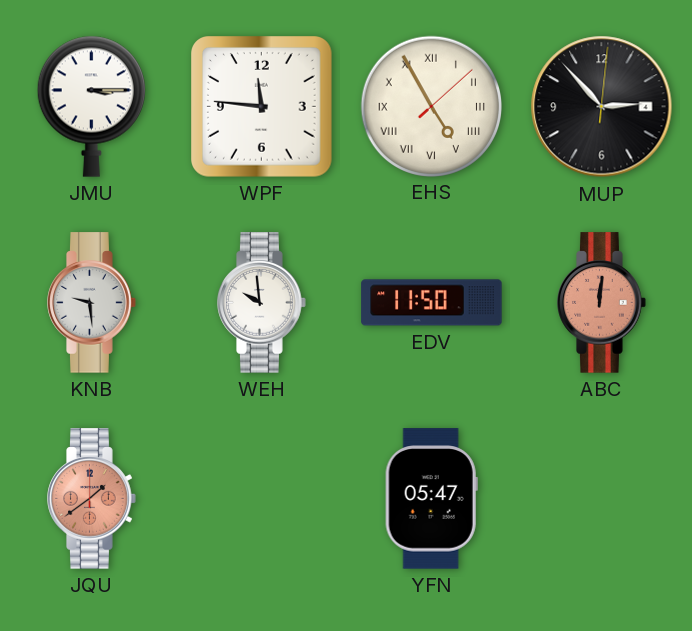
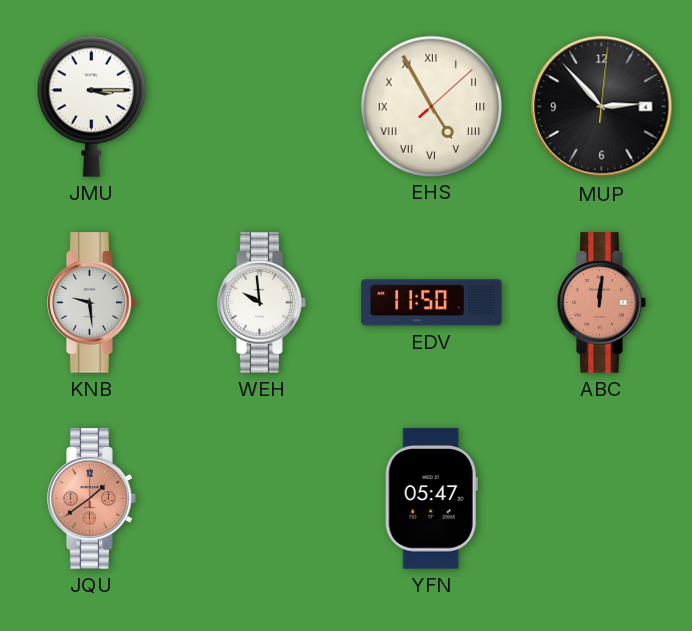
WPF: 11:46 -> none
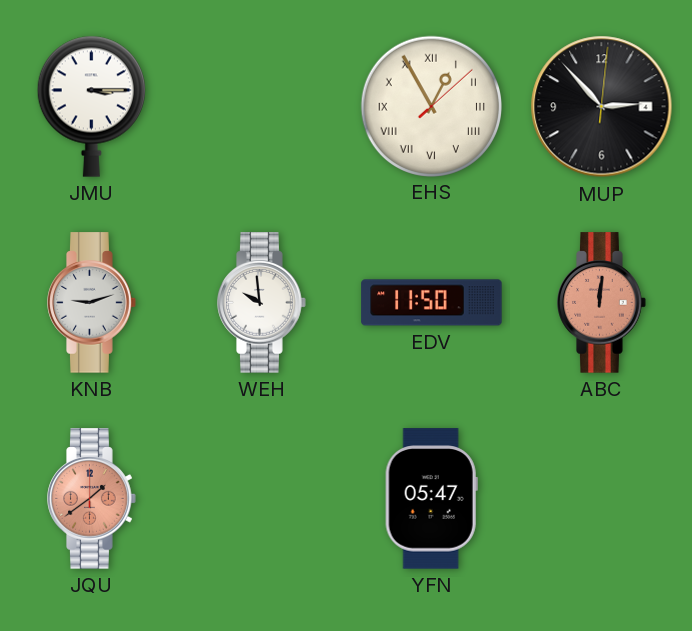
EHS: 4:55 -> 12:55
KNB: 9:29 -> 9:12
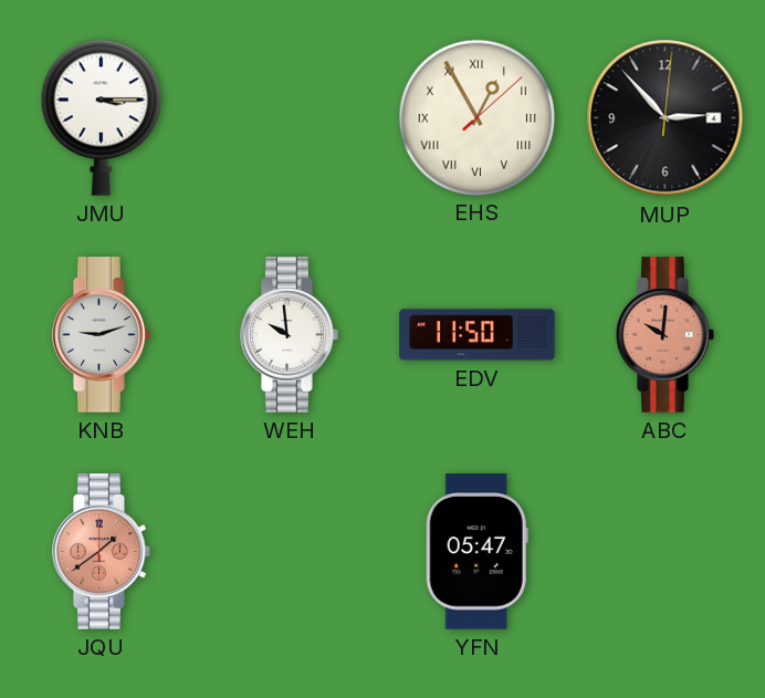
ABC: 12:01 -> 10:01
